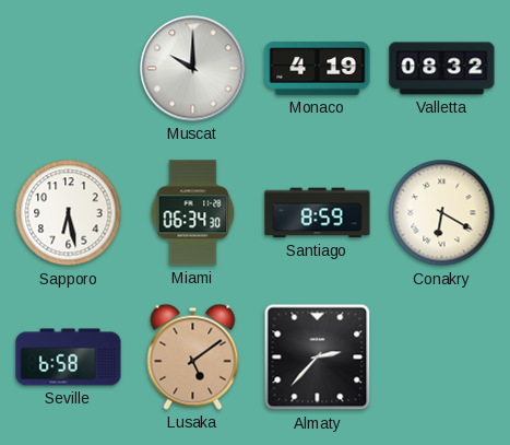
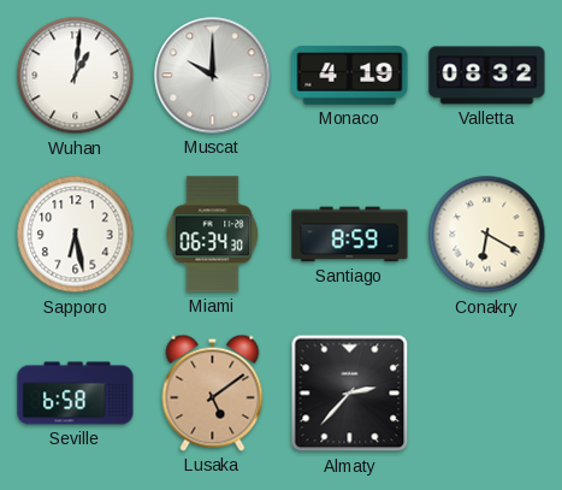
Wuhan: none -> 1:01
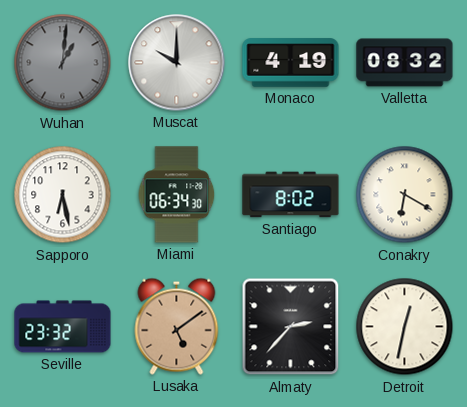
Wuhan dial: white -> grey
Santiago: 8:59 -> 8:02
Seville: 6:58 -> 23:32
Detroit: none -> 12:32
